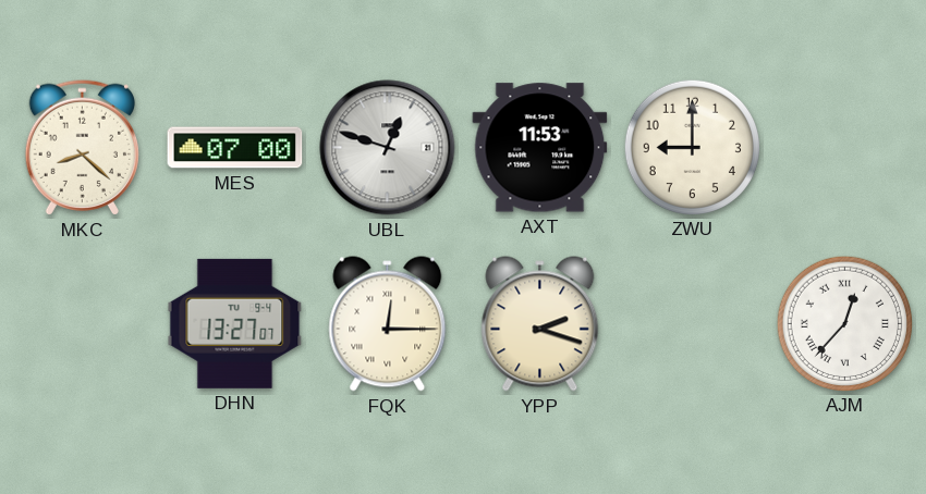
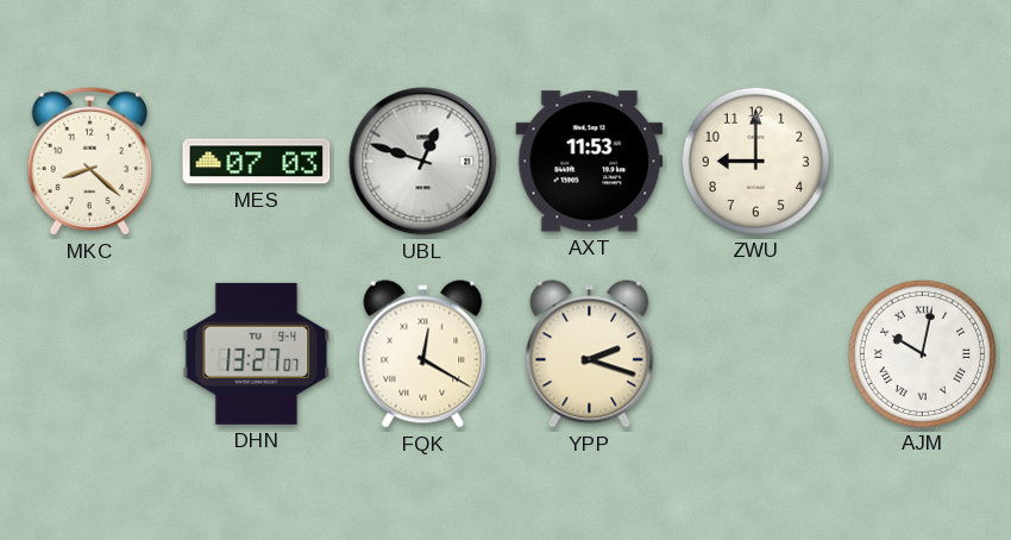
MES: 07:00 -> 07:03
FQK: 12:15 -> 12:20
AJM: 12:37 -> 10:02
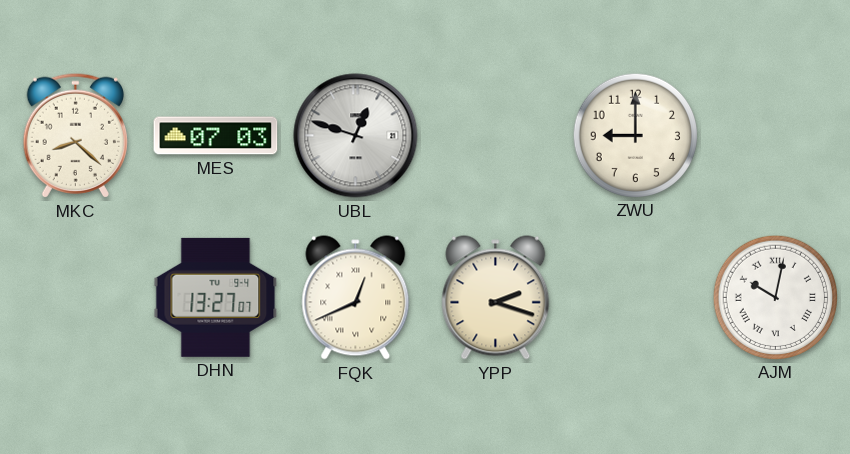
AXT: 11:53 -> none
FQK: 12:20 -> 12:41
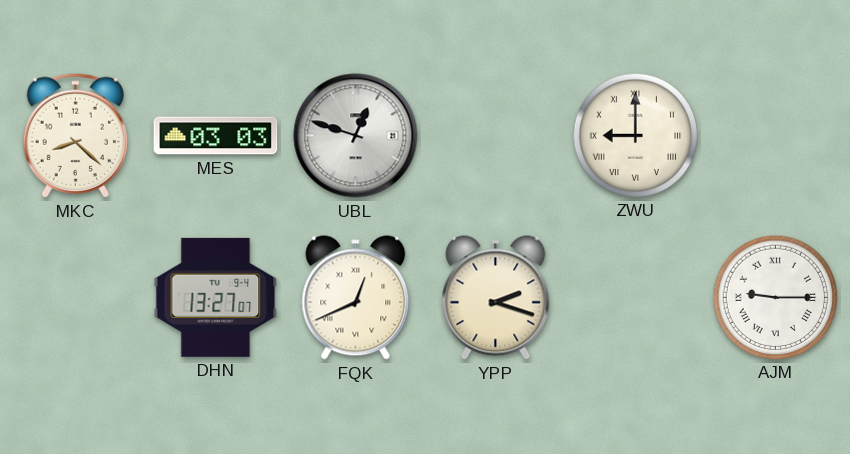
MES: 07:03 -> 03:03
ZWU numerals: Arabic -> Roman
AJM: 10:02 -> 9:15
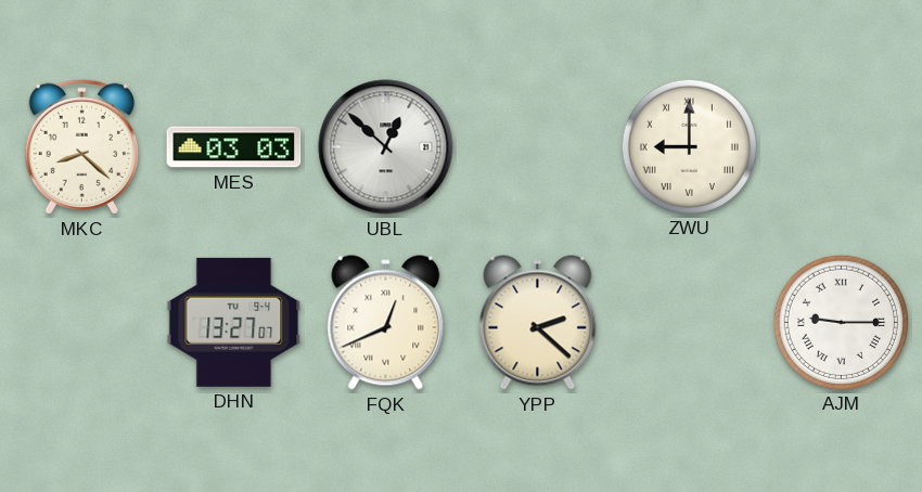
UBL: 12:48 -> 12:52
YPP: 2:18 -> 2:22
